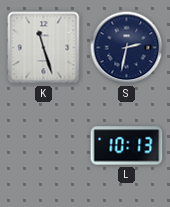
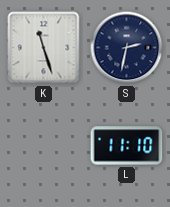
L: 10:13 -> 11:10
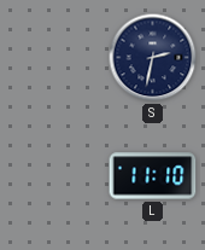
K: 11:27 -> none
